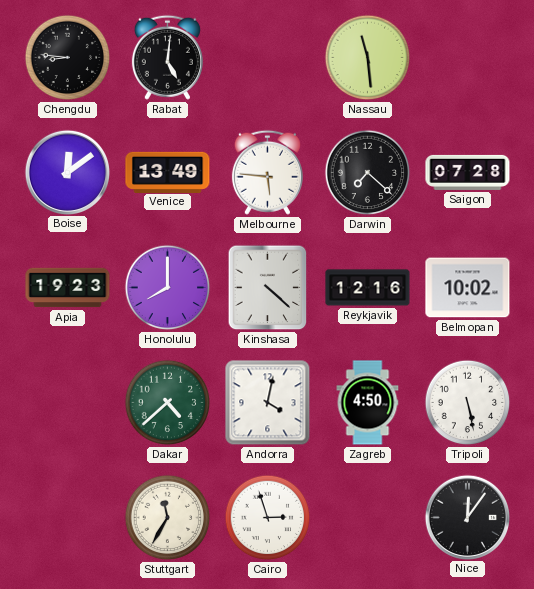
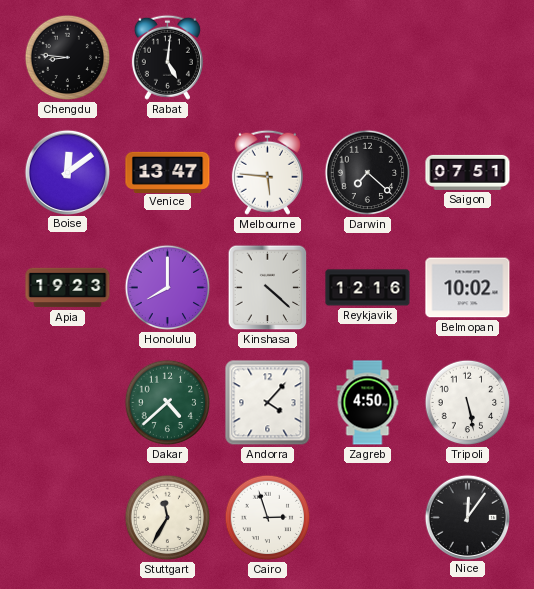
Nassau: 11:29 -> none
Venice: 13:49 -> 13:47
Saigon: 07:28 -> 07:51
Andorra: 4:02 -> 4:07
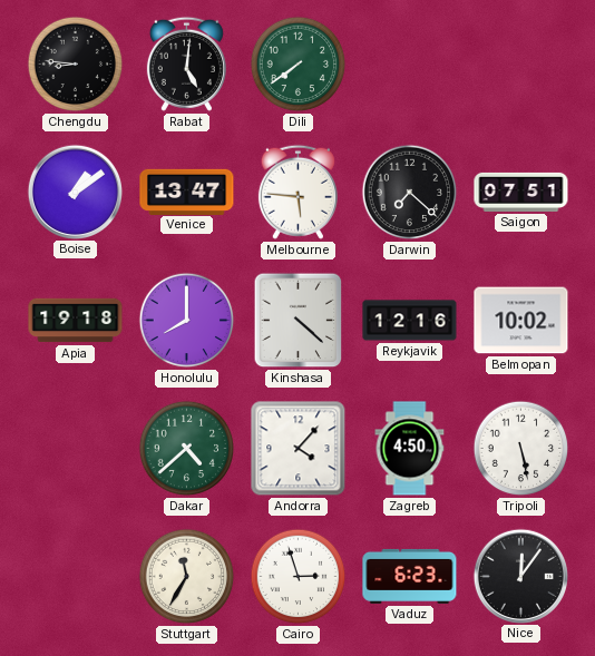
Dili: none -> 7:39
Boise: 12:09 -> 1:09
Apia: 19:23 -> 19:18
Vaduz: none -> 6:23
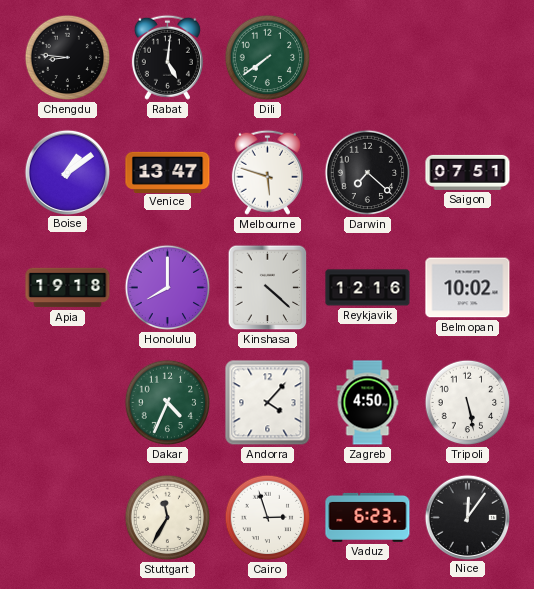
Melbourne: 5:46 -> 5:48
Dakar: 4:38 -> 4:34
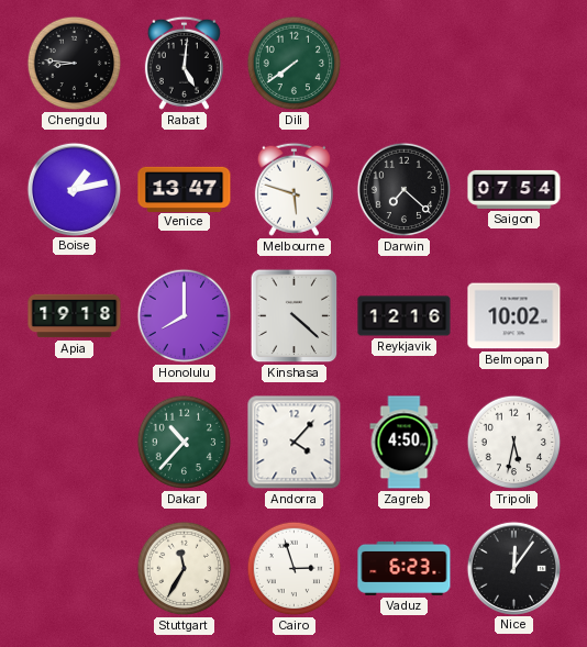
Boise: 1:09 -> 1:13
Saigon: 07:51 -> 07:54
Dakar: 4:34 -> 10:37
Tripoli: 5:28 -> 5:32
